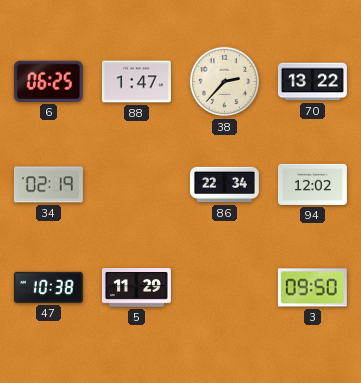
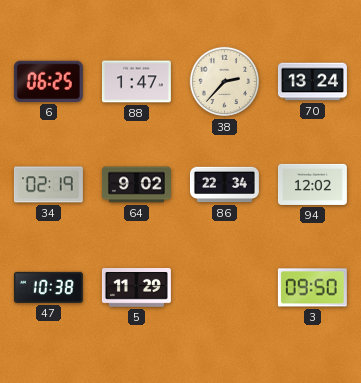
70: 13:22 -> 13:24
64: none -> 9:02
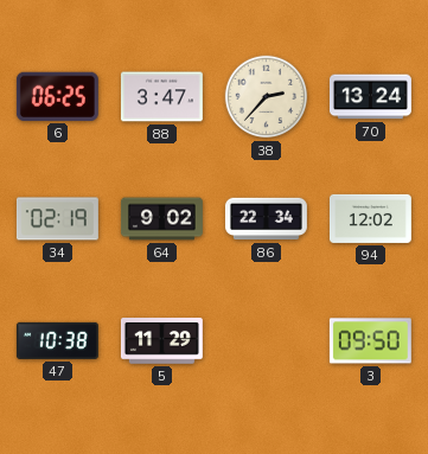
88: 1:47 -> 3:47
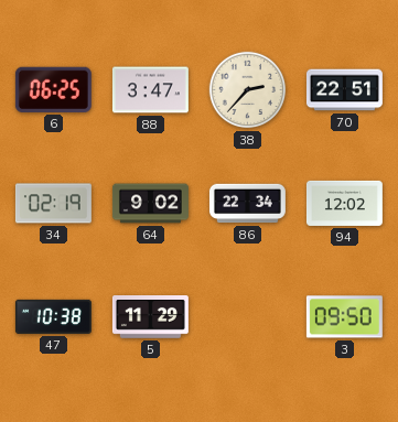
70: 13:24 -> 22:51
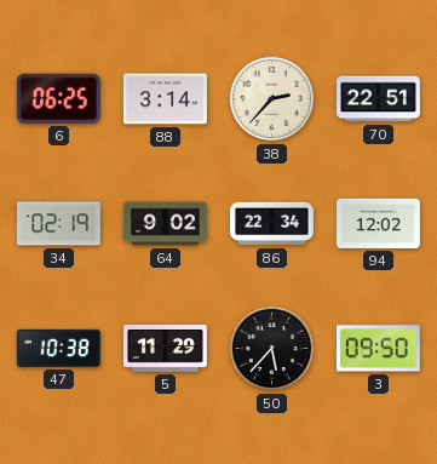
88: 3:47 -> 3:14
50: none -> 5:37
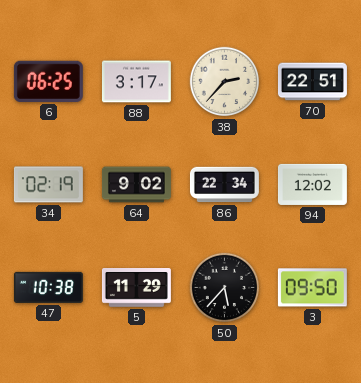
88: 3:14 -> 3:17
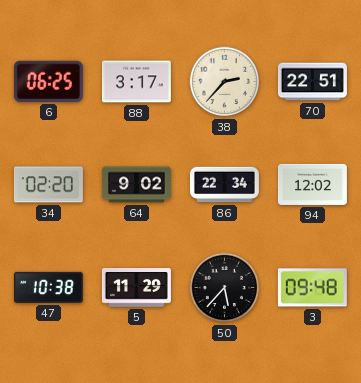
34: 02:19 -> 02:20
3: 09:50 -> 09:48
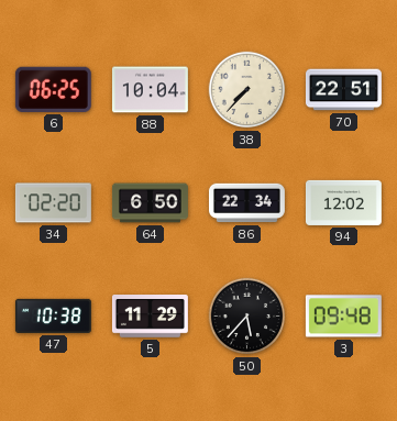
88: 3:17 -> 10:04
38: 2:37 -> 7:37
64: 9:02 -> 6:50
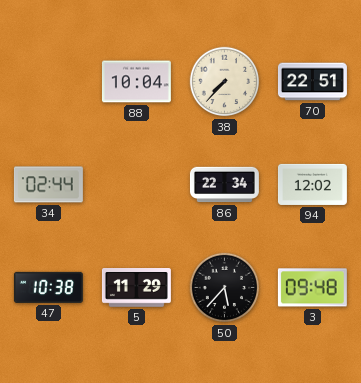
6: 06:25 -> none
34: 02:20 -> 02:44
64: 6:50 -> none
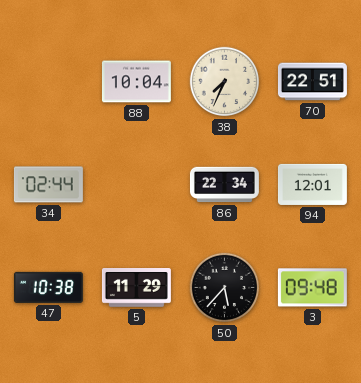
38: 7:37 -> 7:34
94: 12:02 -> 12:01
